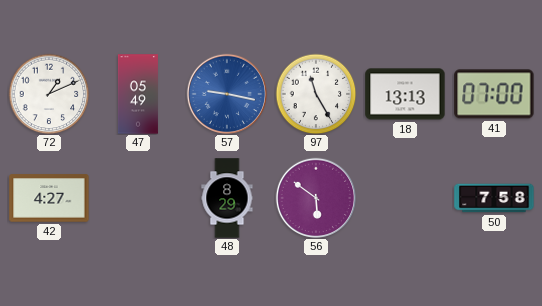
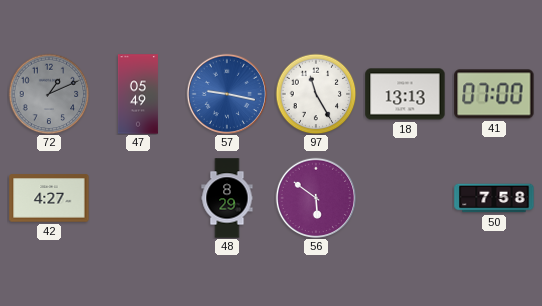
72 dial: white -> grey
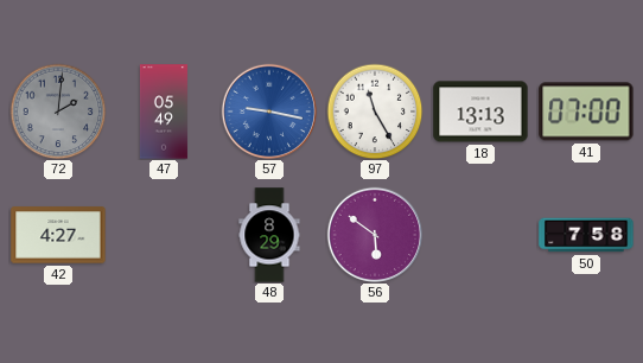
72: 1:11 -> 2:01
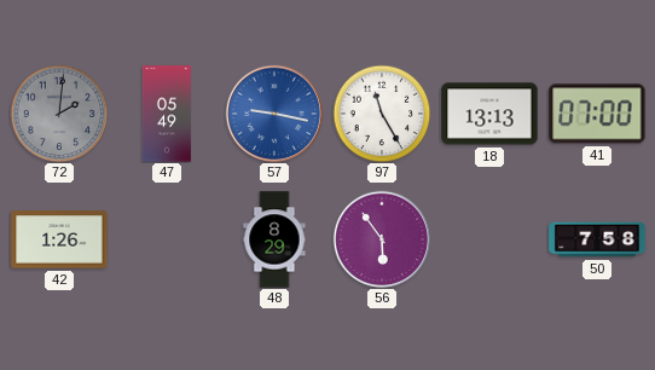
42: 4:27 -> 1:26
56: 5:51 -> 5:54
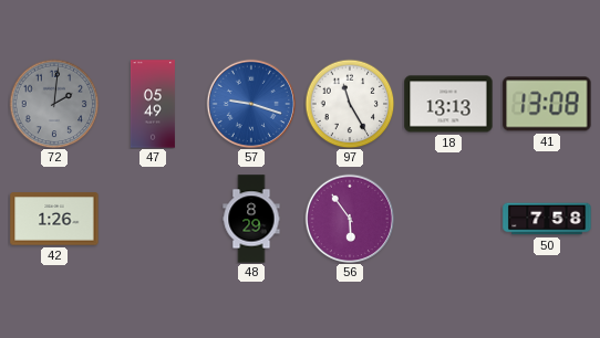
57: 9:17 -> 9:18
41: 07:00 -> 13:08
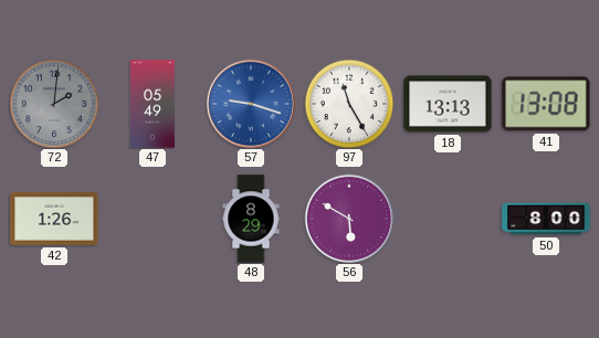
56: 5:54 -> 5:50
50: 7:58 -> 8:00
